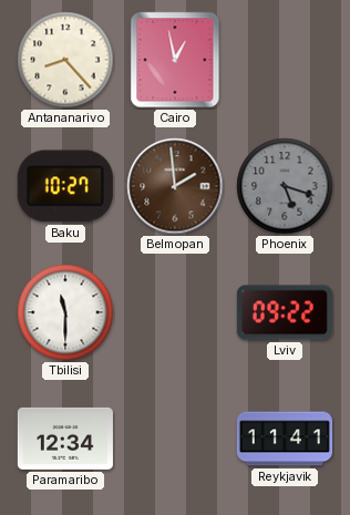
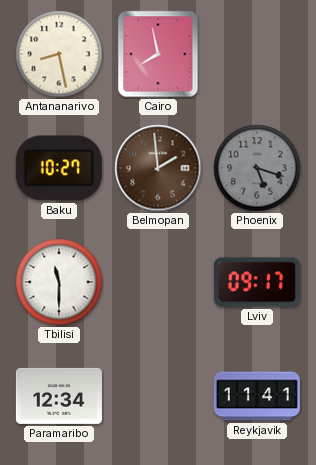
Antananarivo: 8:23 -> 8:28
Cairo: 12:58 -> 7:58
Lviv: 09:22 -> 09:17
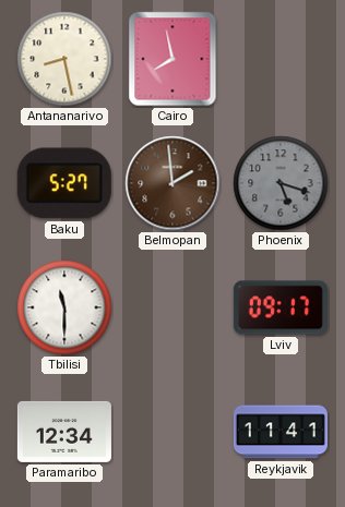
Baku: 10:27 -> 5:27
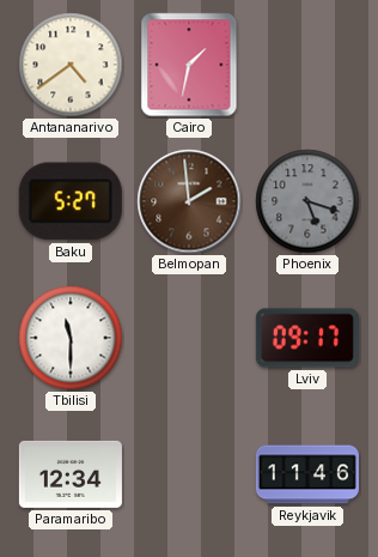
Antananarivo: 8:28 -> 4:39
Cairo: 7:58 -> 1:32
Reykjavik: 11:41 -> 11:46
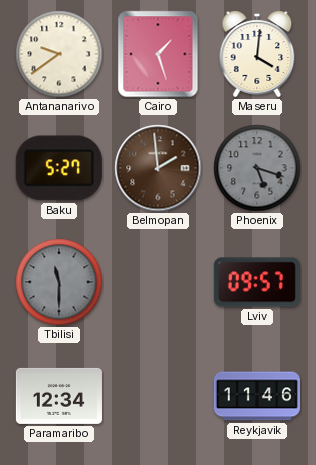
Antananarivo: 4:39 -> 9:39
Cairo: 1:32 -> 1:27
Maseru: none -> 4:01
Tbilisi dial: white -> grey
Lviv: 09:17 -> 09:57
